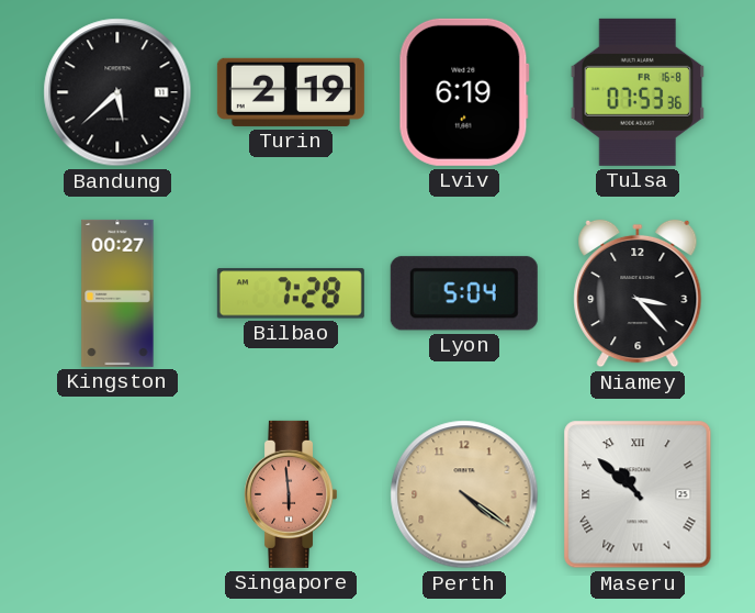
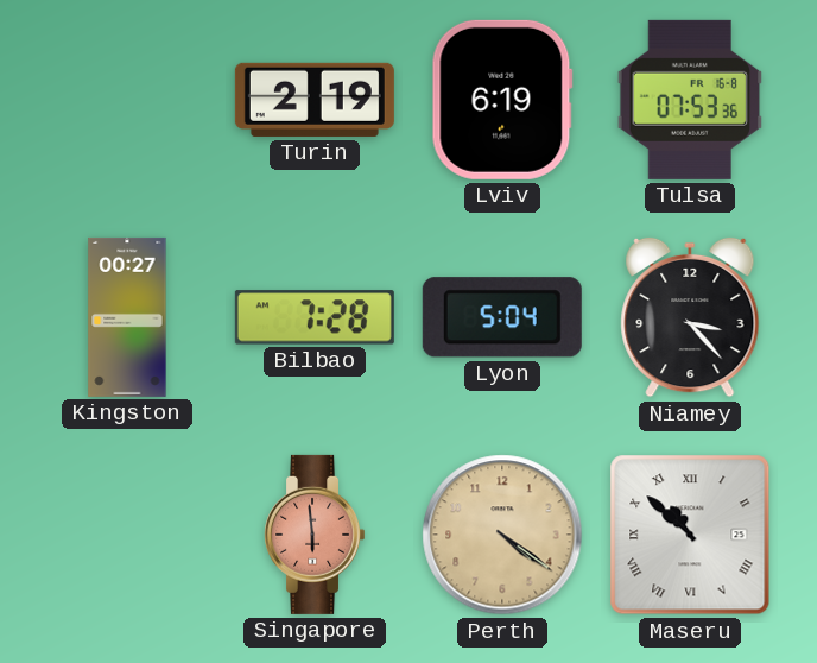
Bandung: 5:38 -> none
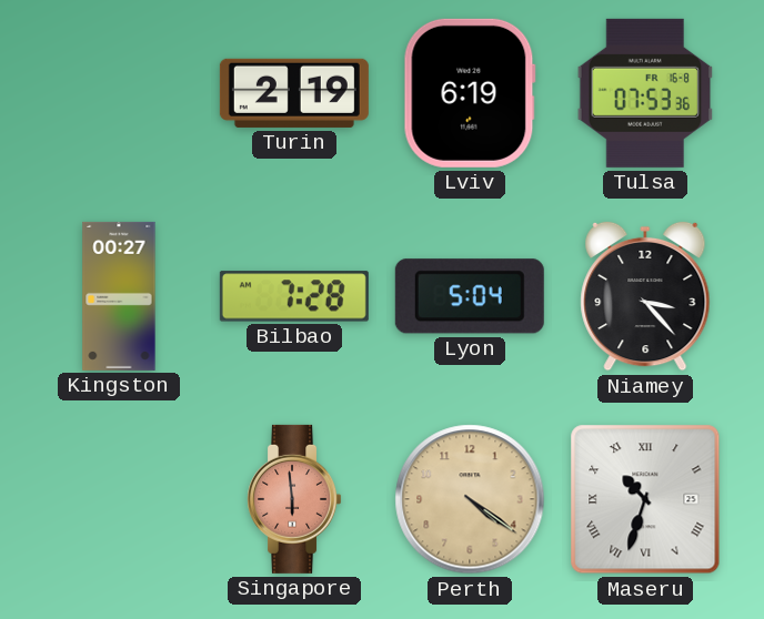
Maseru: 10:52 -> 10:33
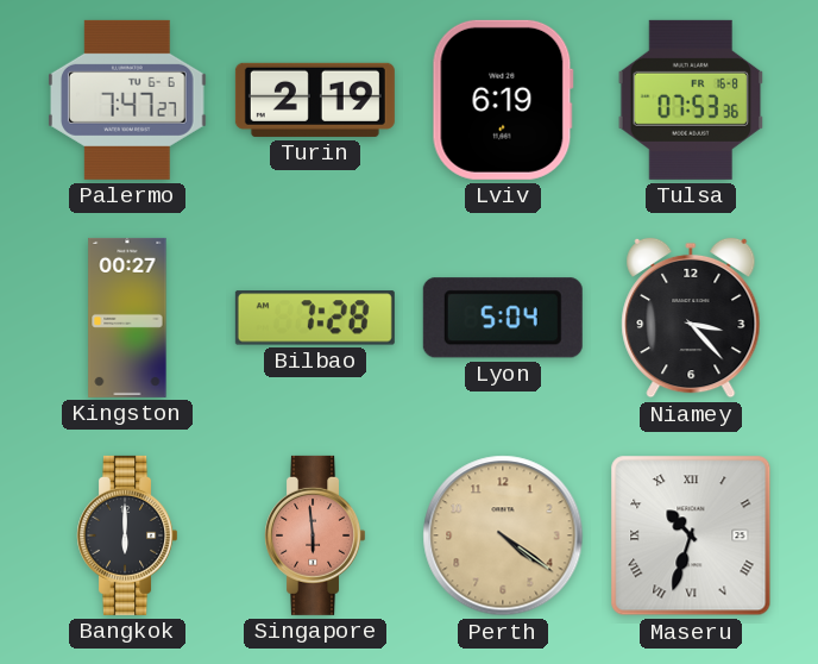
Palermo: none -> 7:47
Bangkok: none -> 6:00
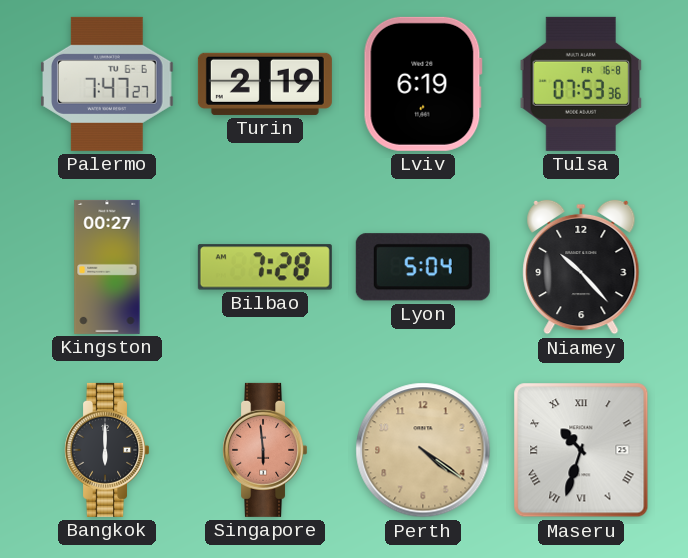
Niamey: 3:23 -> 10:23
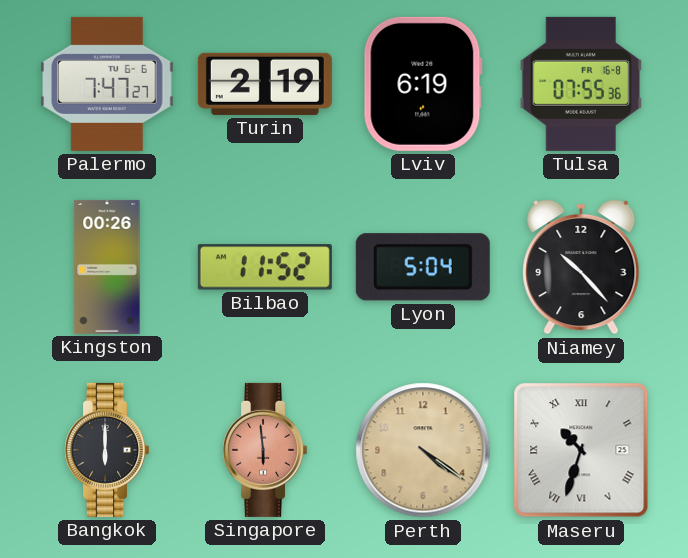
Tulsa: 07:53 -> 07:55
Kingston: 00:27 -> 00:26
Bilbao: 7:28 -> 11:52
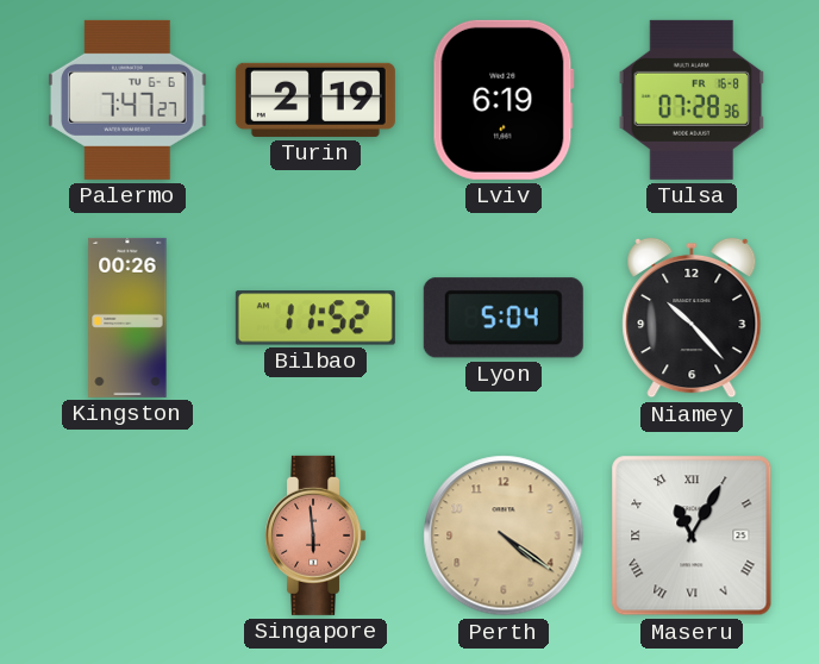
Tulsa: 07:55 -> 07:28
Bangkok: 6:00 -> none
Maseru: 10:33 -> 11:05
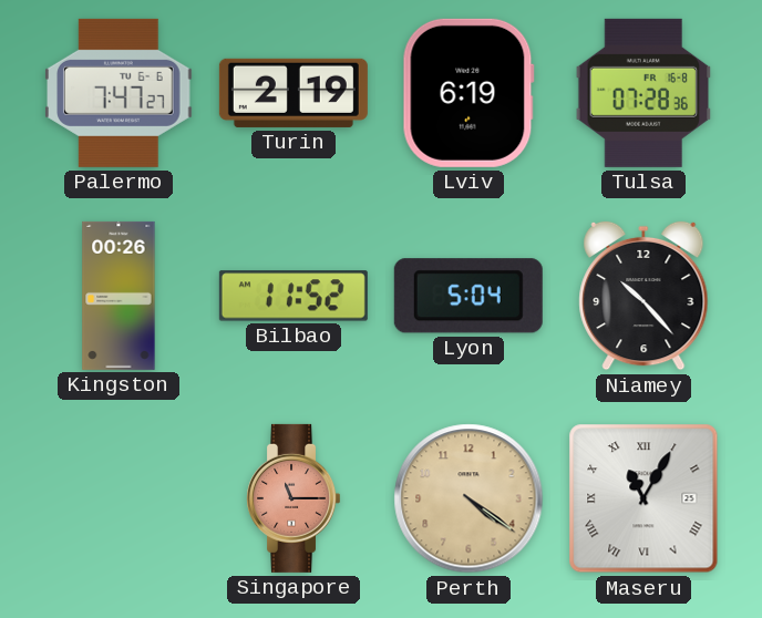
Singapore: 5:59 -> 11:15
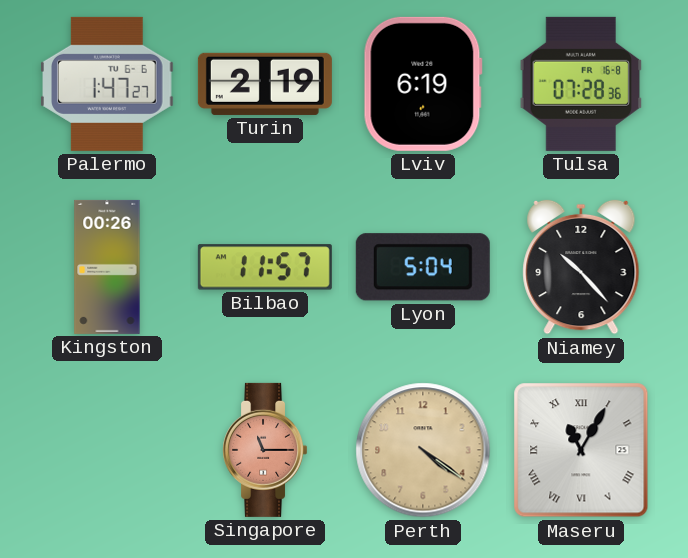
Palermo: 7:47 -> 1:47
Bilbao: 11:52 -> 11:57
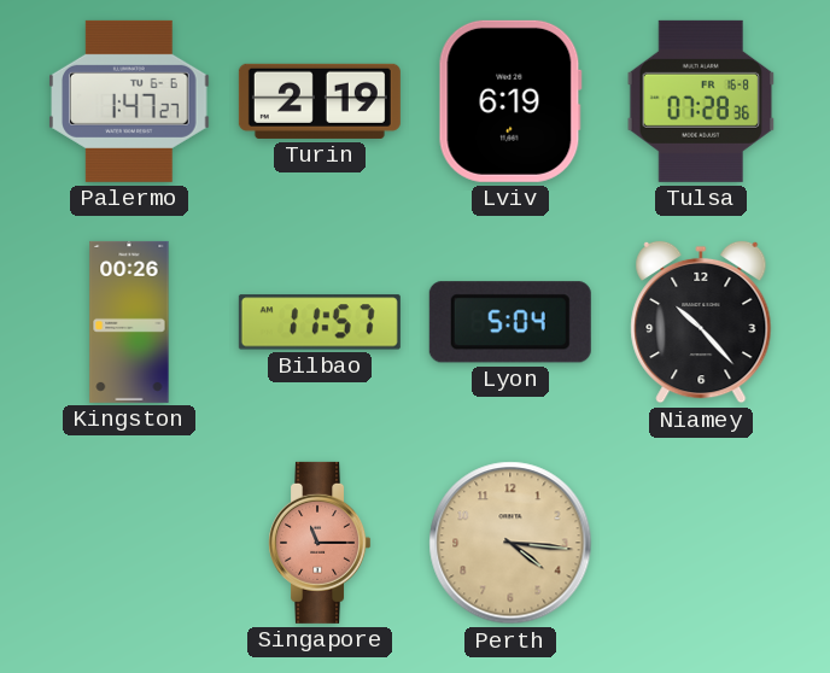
Perth: 4:21 -> 4:16
Maseru: 11:05 -> none
